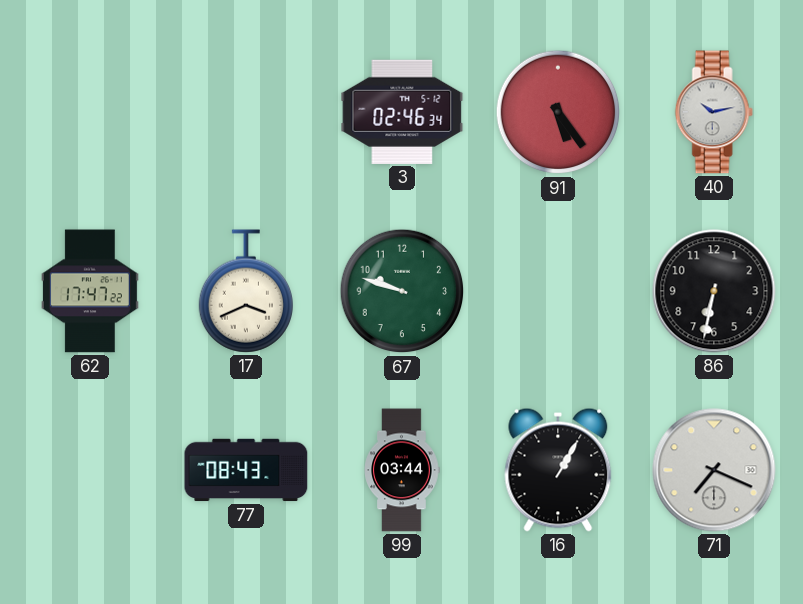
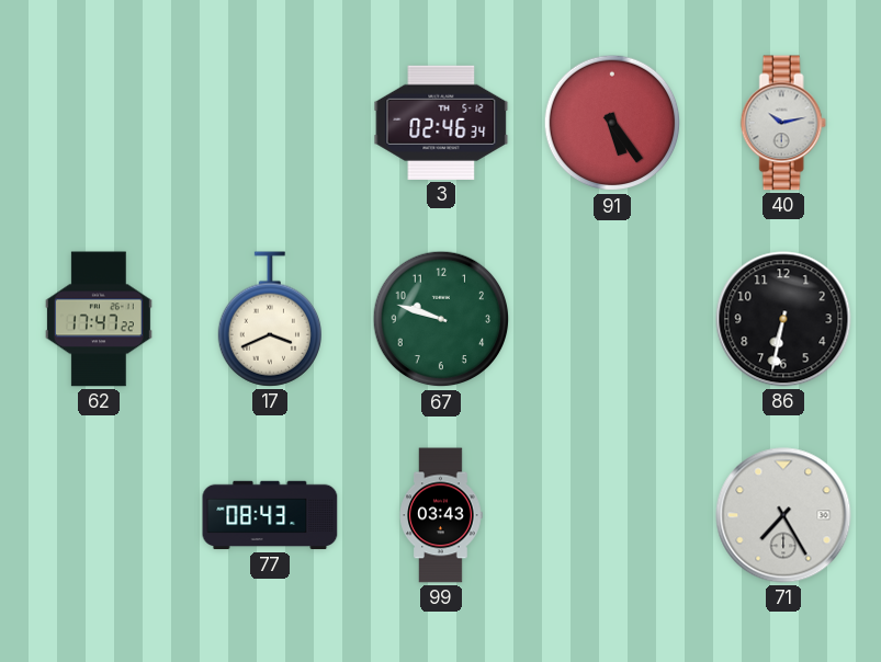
99: 03:44 -> 03:43
16: 1:05 -> none
71: 7:19 -> 7:25
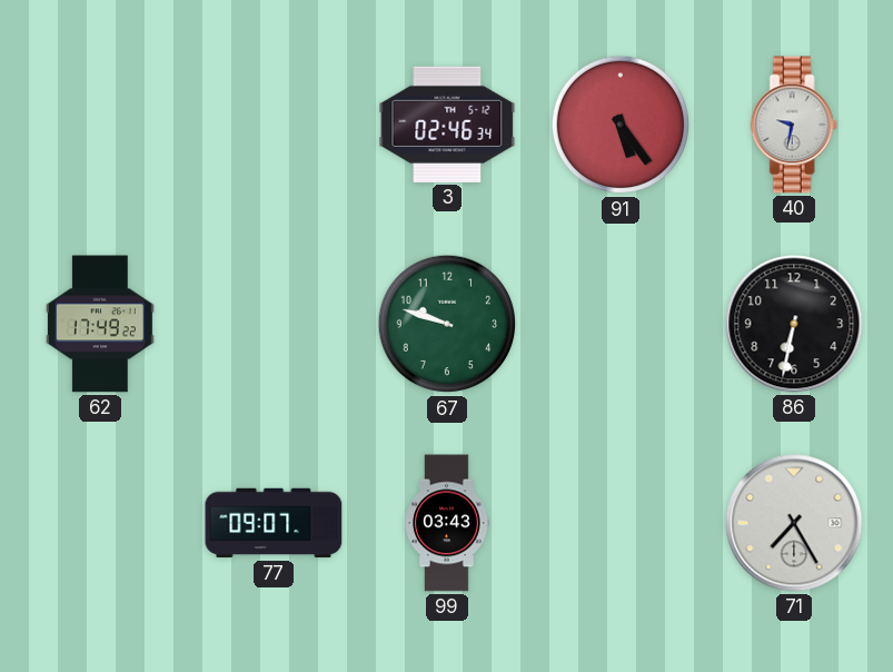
40: 10:13 -> 9:32
62: 17:47 -> 17:49
17: 3:41 -> none
77: 08:43 -> 09:07
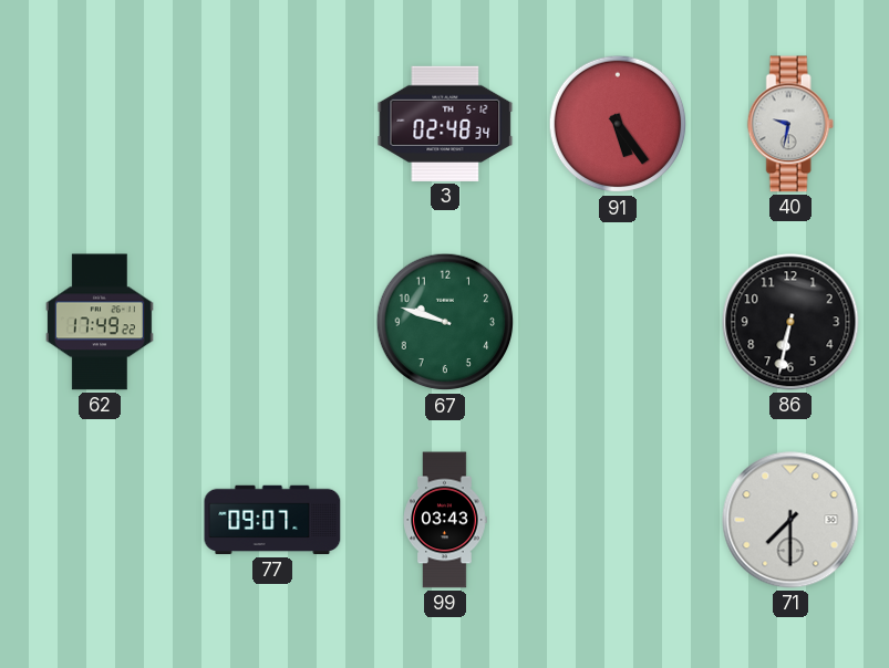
3: 02:46 -> 02:48
71: 7:25 -> 7:30
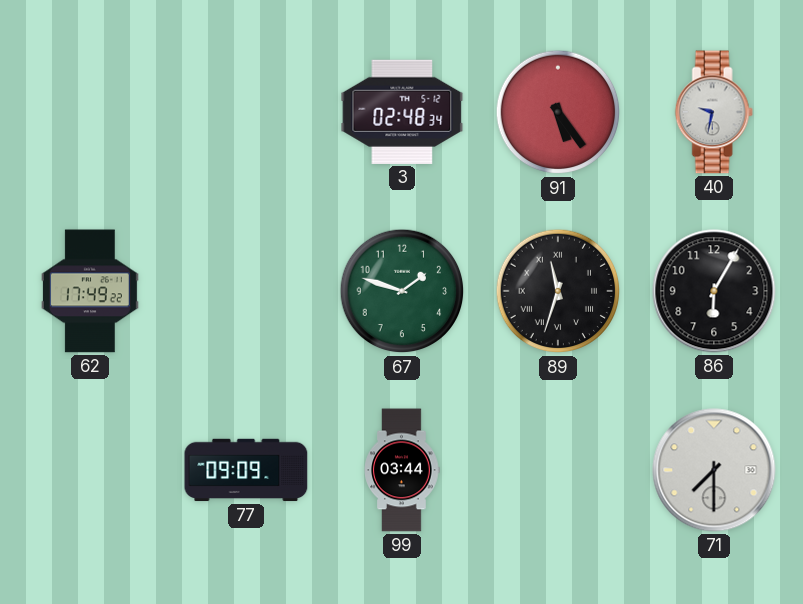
67: 9:48 -> 1:48
89: none -> 11:33
86: 6:32 -> 6:05
77: 09:07 -> 09:09
99: 03:43 -> 03:44
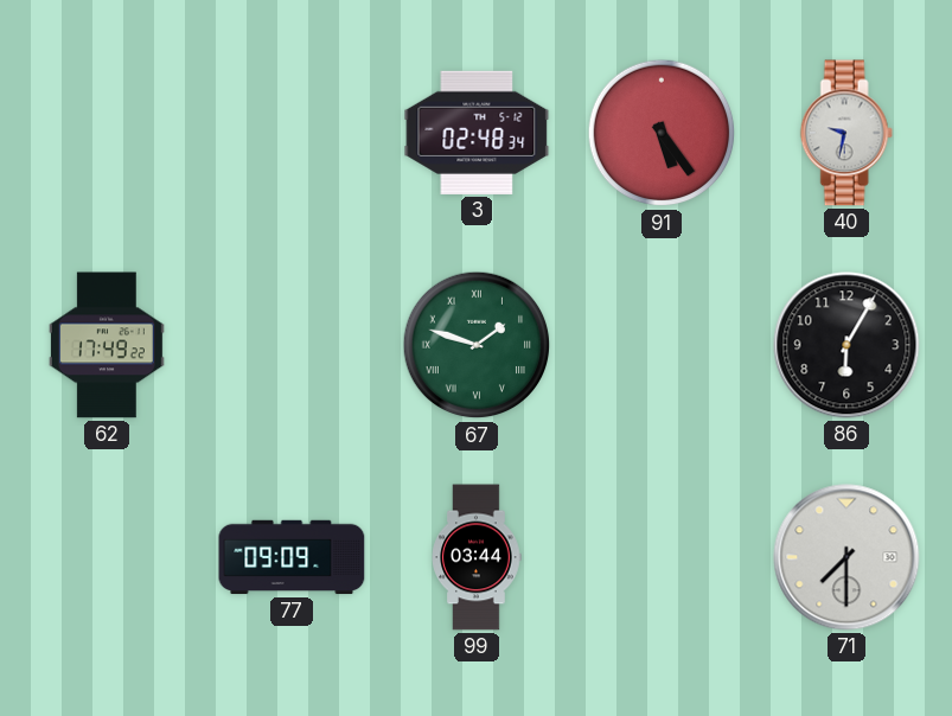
67 numerals: Arabic -> Roman
89: 11:33 -> none
